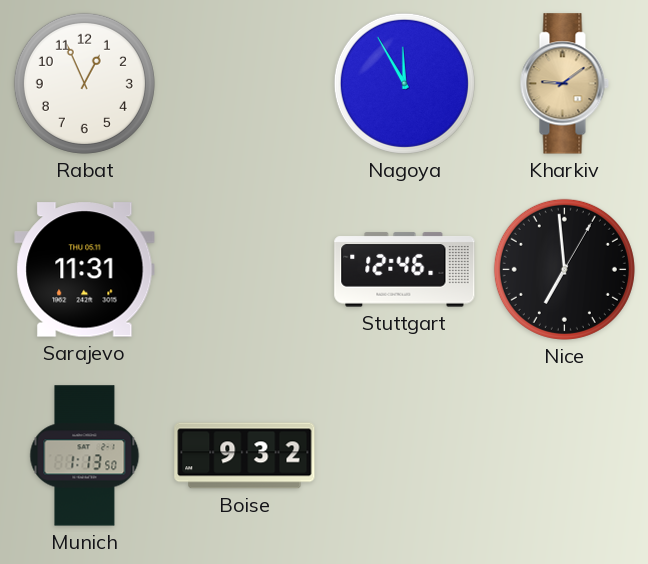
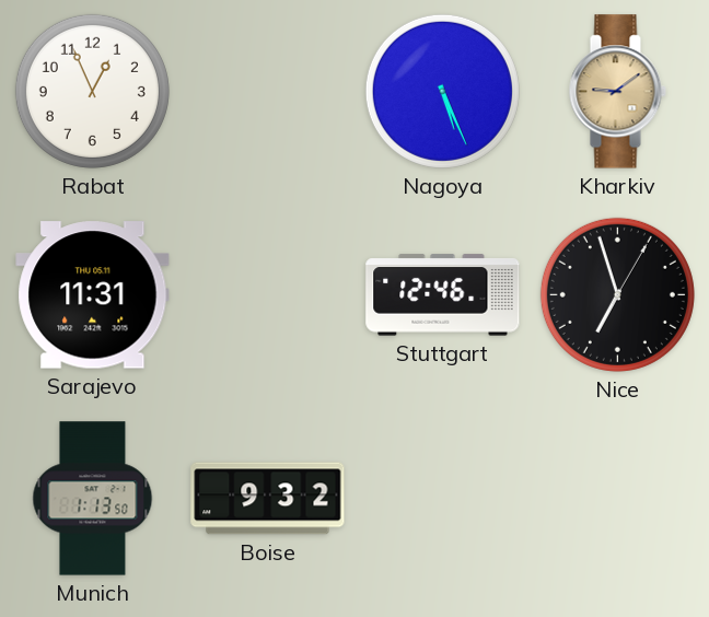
Nagoya: 11:55 -> 5:26
Nice: 6:59 -> 6:57
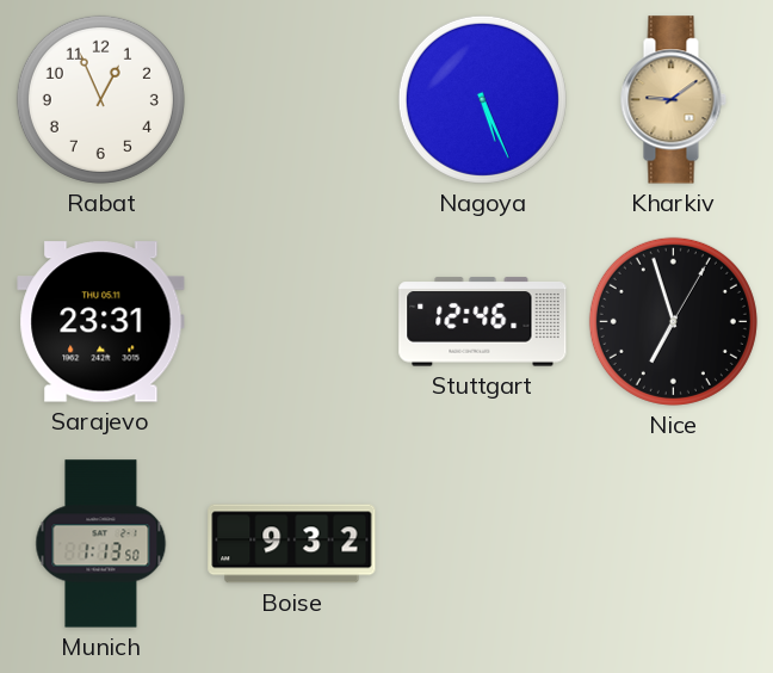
Sarajevo: 11:31 -> 23:31
